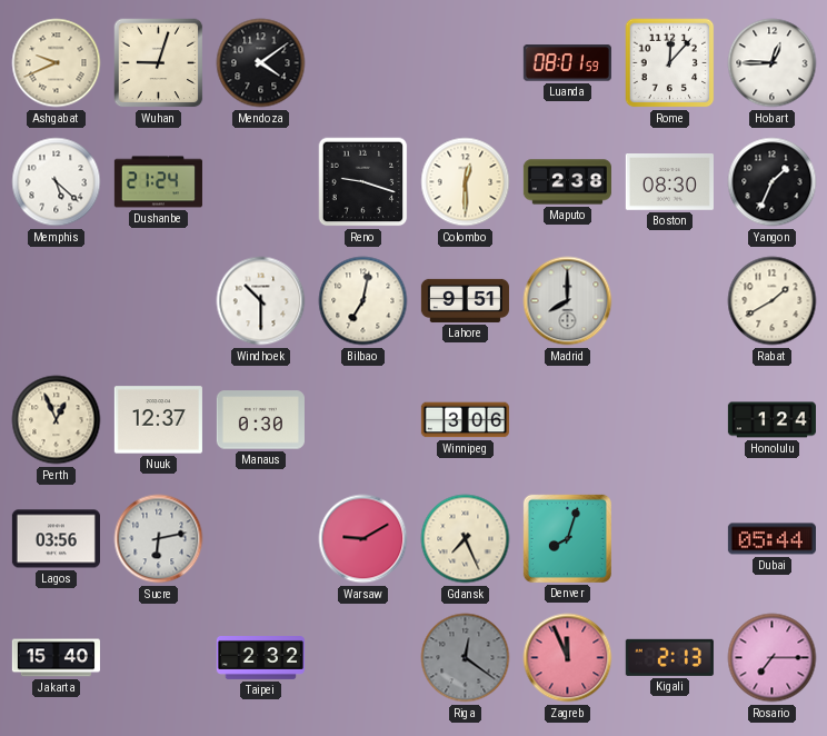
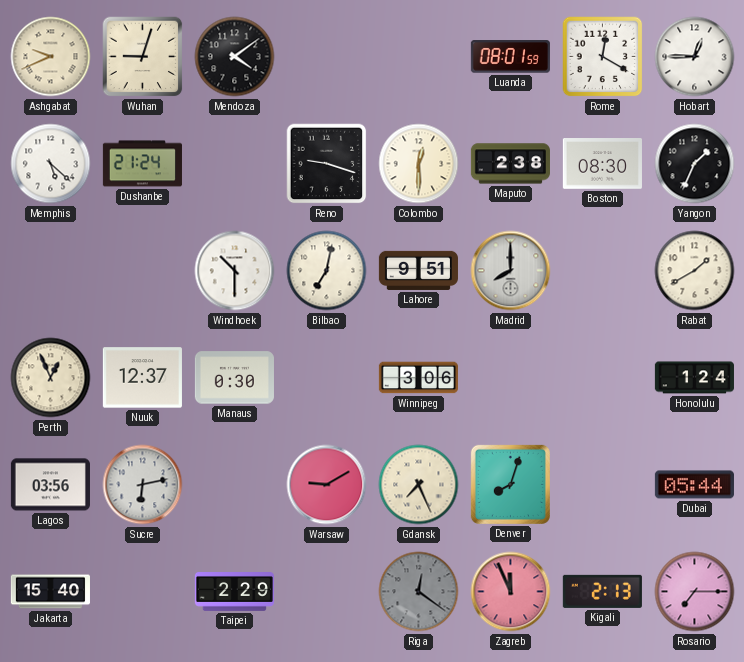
Rome: 12:07 -> 12:20
Taipei: 2:32 -> 2:29
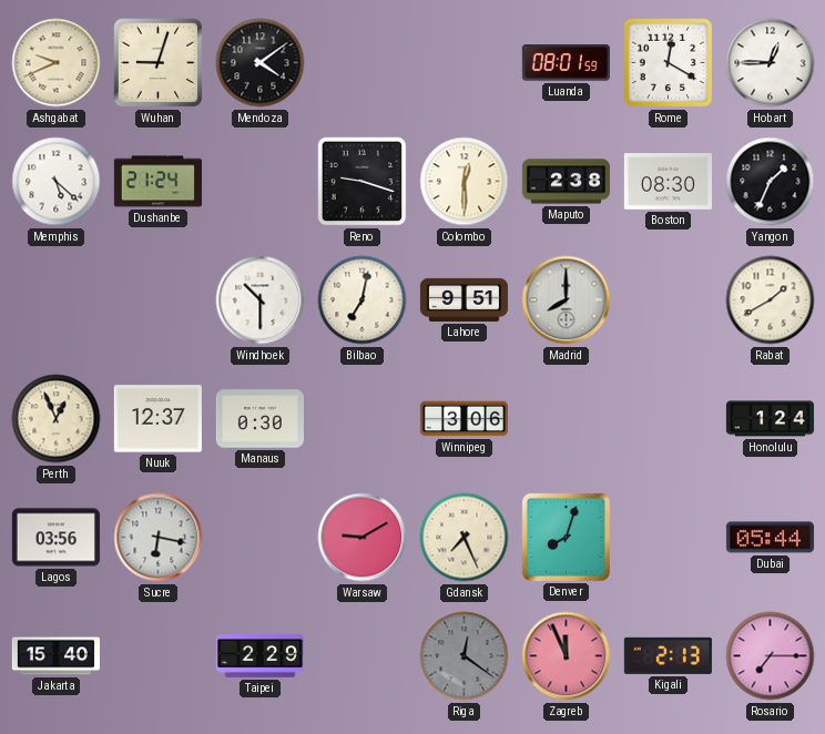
Sucre: 6:13 -> 6:17
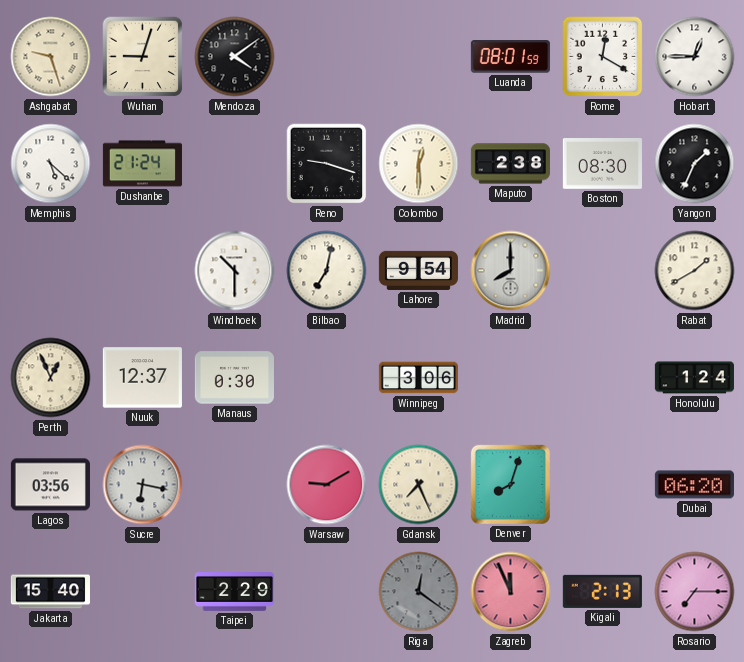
Ashgabat: 9:41 -> 9:27
Lahore: 9:51 -> 9:54
Dubai: 05:44 -> 06:20
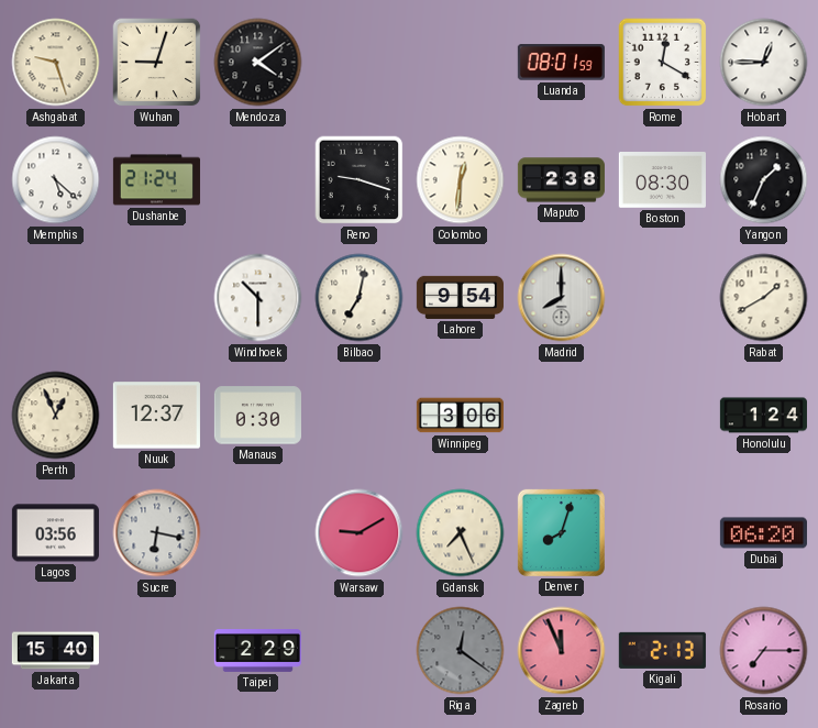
Colombo: 12:30 -> 12:31
